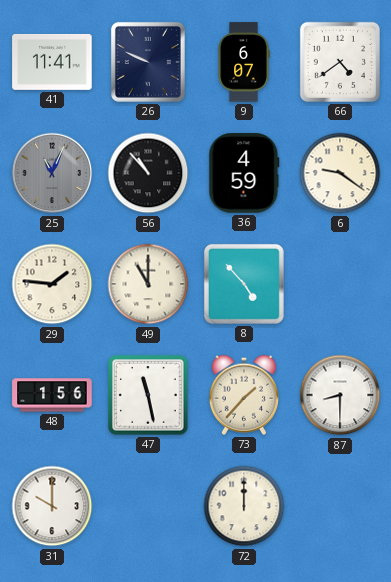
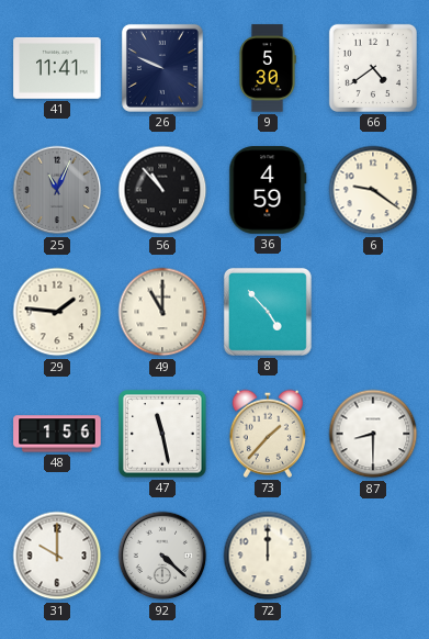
9: 6:07 -> 5:30
92: none -> 4:22
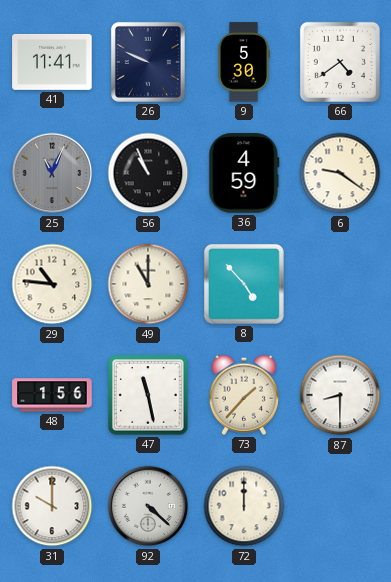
56: 10:53 -> 10:56
29: 1:46 -> 10:46
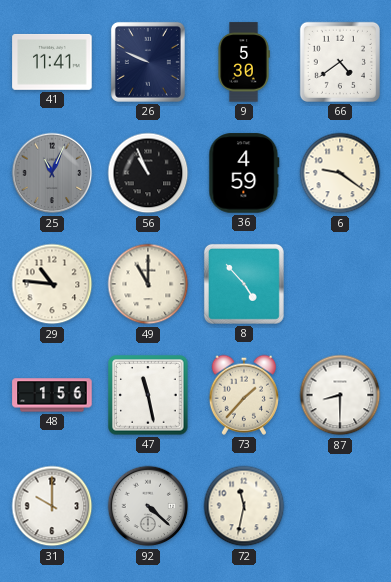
72: 12:00 -> 11:32
